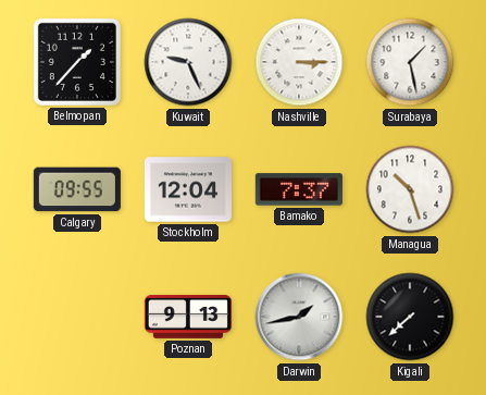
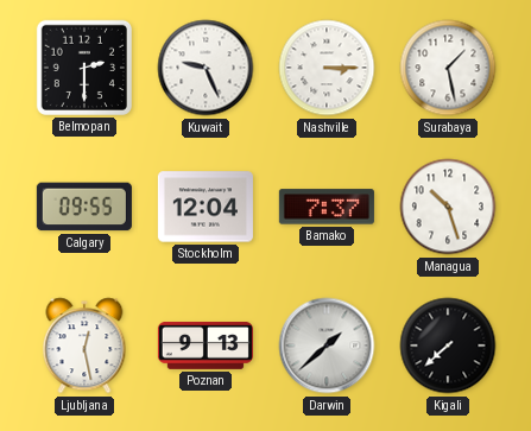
Belmopan: 1:37 -> 2:30
Ljubljana: none -> 12:28
Darwin: 1:43 -> 1:38
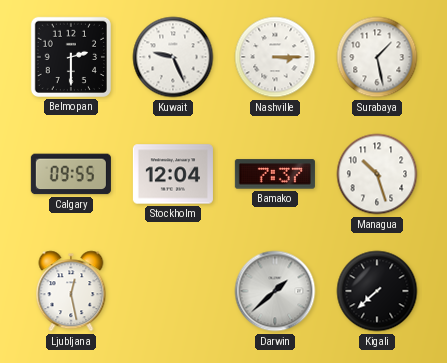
Poznan: 9:13 -> none
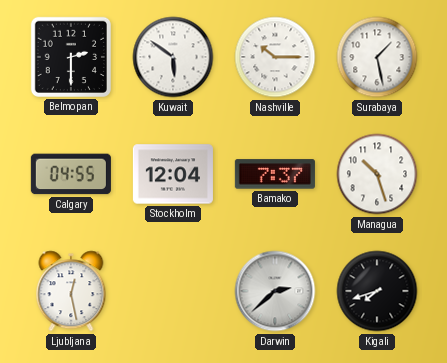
Kuwait: 9:26 -> 5:51
Nashville: 3:15 -> 10:15
Calgary: 09:55 -> 04:55
Darwin: 1:38 -> 2:38
Kigali: 7:38 -> 7:42
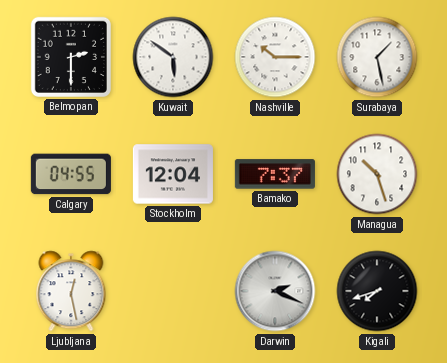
Darwin: 2:38 -> 2:19
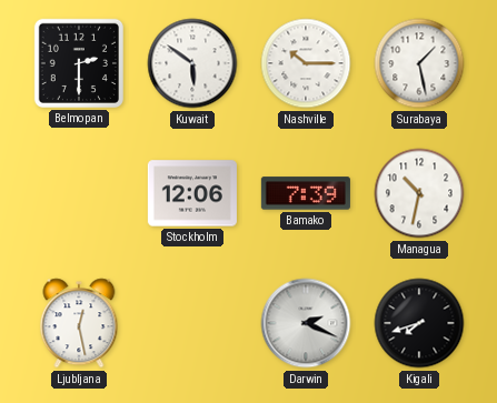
Calgary: 04:55 -> none
Stockholm: 12:04 -> 12:06
Bamako: 7:37 -> 7:39
Managua: 10:27 -> 10:32
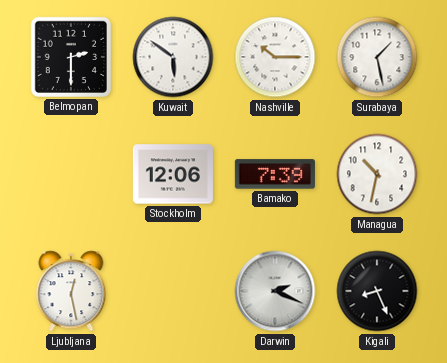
Kigali: 7:42 -> 8:26
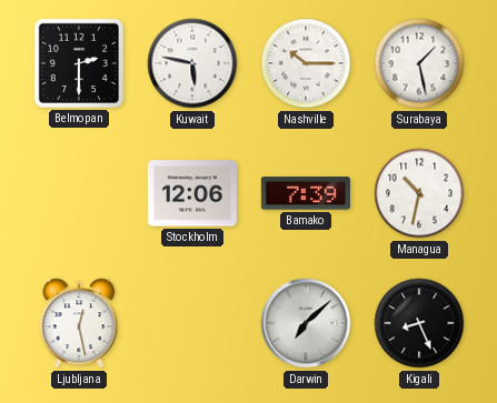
Kuwait: 5:51 -> 5:47
Darwin: 2:19 -> 7:08
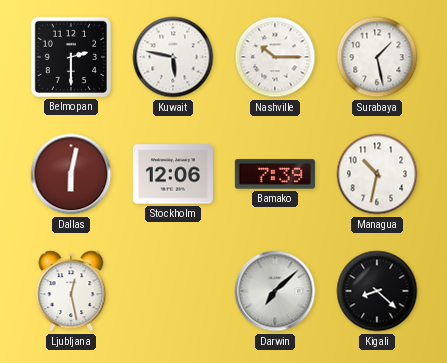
Dallas: none -> 6:02
Kigali: 8:26 -> 8:22
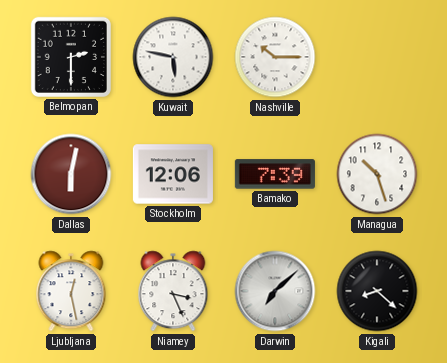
Surabaya: 1:28 -> none
Managua: 10:32 -> 10:27
Niamey: none -> 3:26
